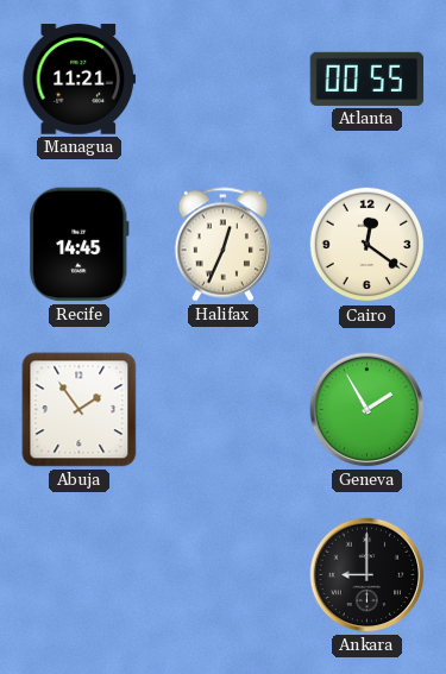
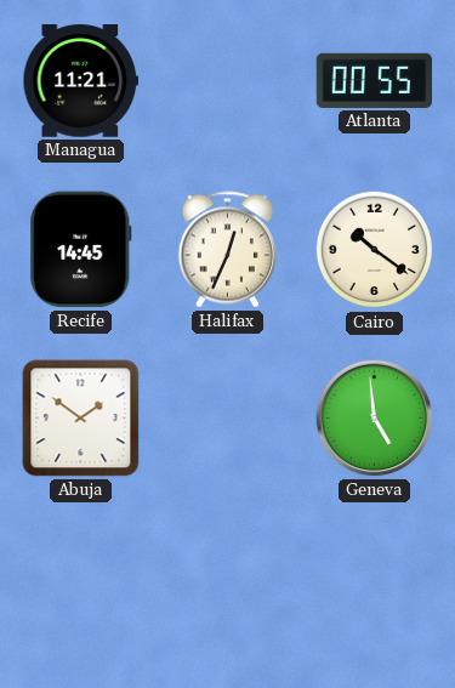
Cairo: 12:21 -> 10:21
Abuja: 1:54 -> 1:51
Geneva: 1:55 -> 4:59
Ankara: 9:00 -> none
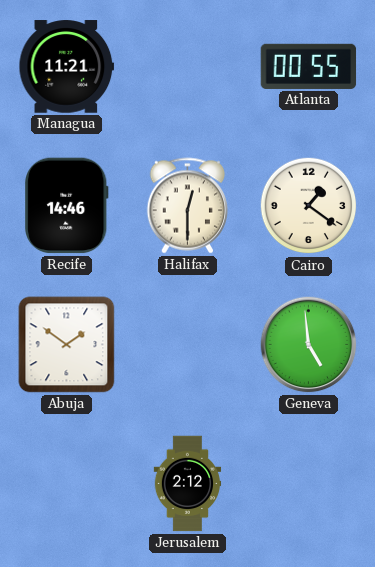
Recife: 14:45 -> 14:46
Halifax: 12:34 -> 12:30
Cairo: 10:21 -> 1:21
Jerusalem: none -> 2:12
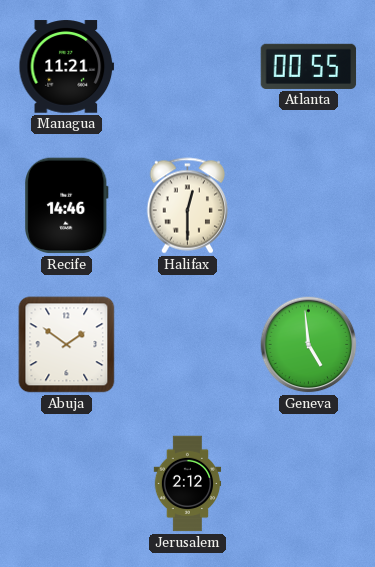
Cairo: 1:21 -> none
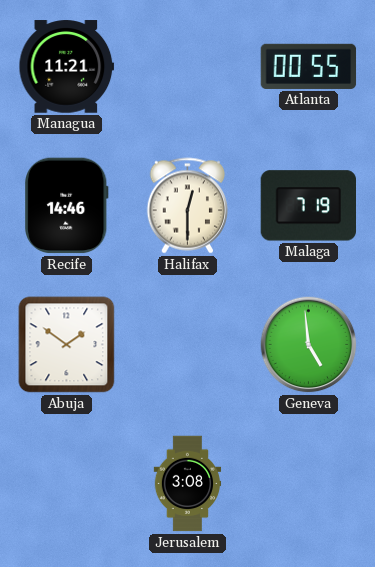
Malaga: none -> 7:19
Jerusalem: 2:12 -> 3:08
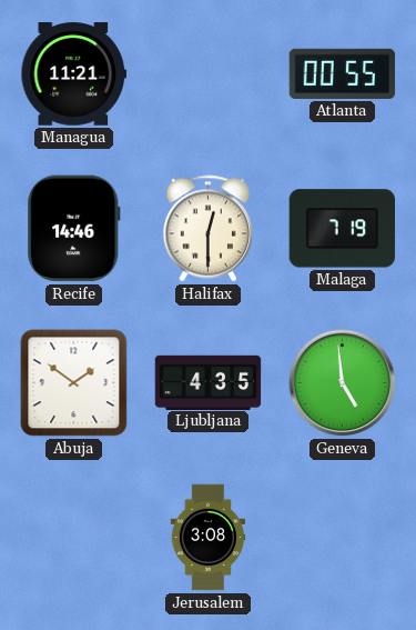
Ljubljana: none -> 4:35
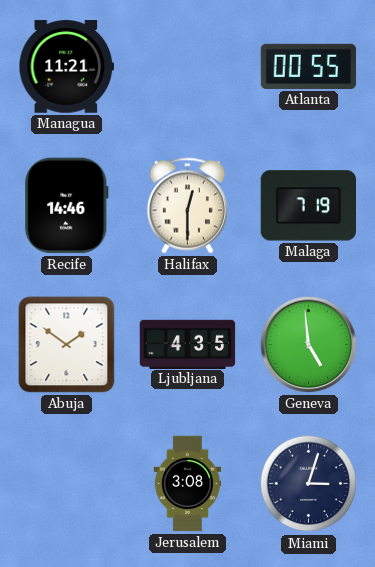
Miami: none -> 3:03
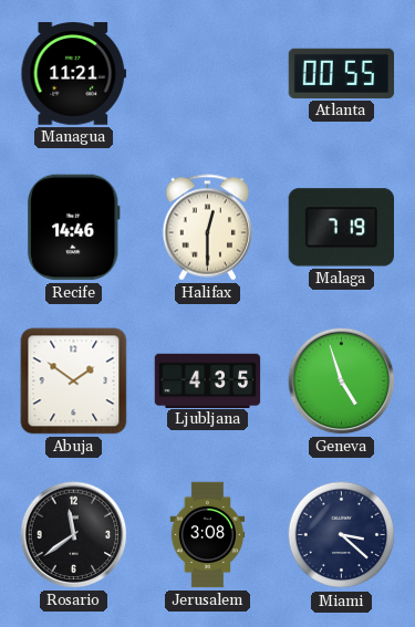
Geneva: 4:59 -> 4:57
Rosario: none -> 11:39
Miami: 3:03 -> 3:22
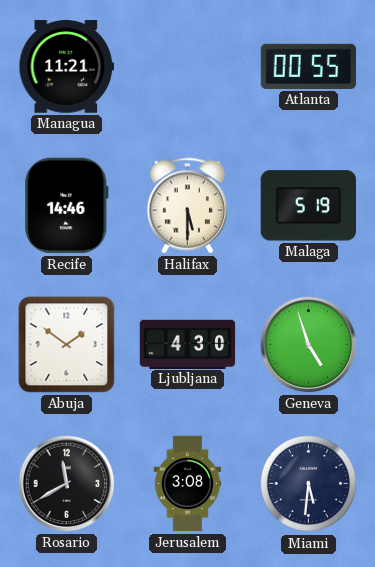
Halifax: 12:30 -> 5:30
Malaga: 7:19 -> 5:19
Ljubljana: 4:35 -> 4:30
Rosario: 11:39 -> 11:40
Miami: 3:22 -> 5:31
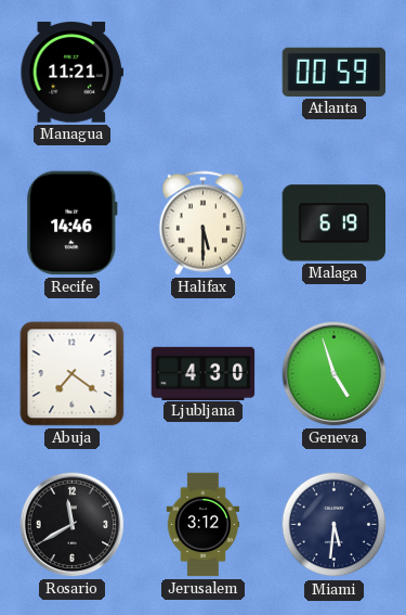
Atlanta: 00:55 -> 00:59
Malaga: 5:19 -> 6:19
Abuja: 1:51 -> 7:21
Jerusalem: 3:08 -> 3:12
